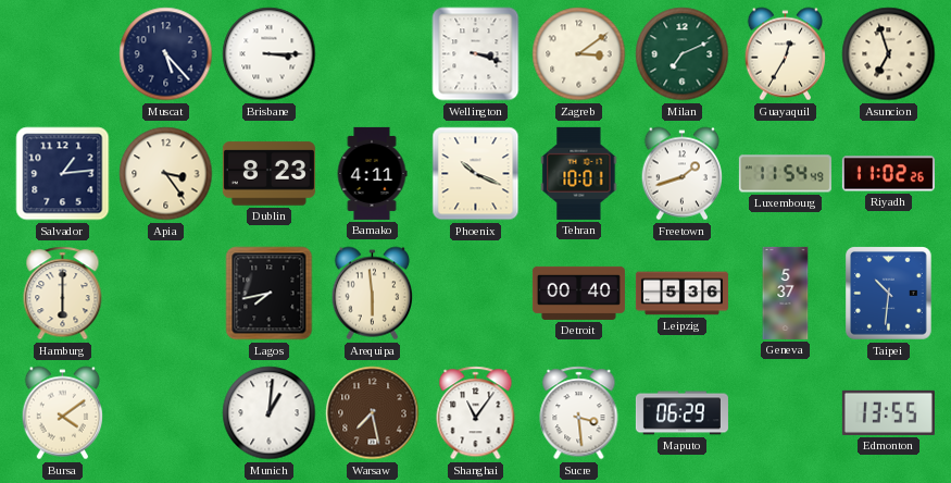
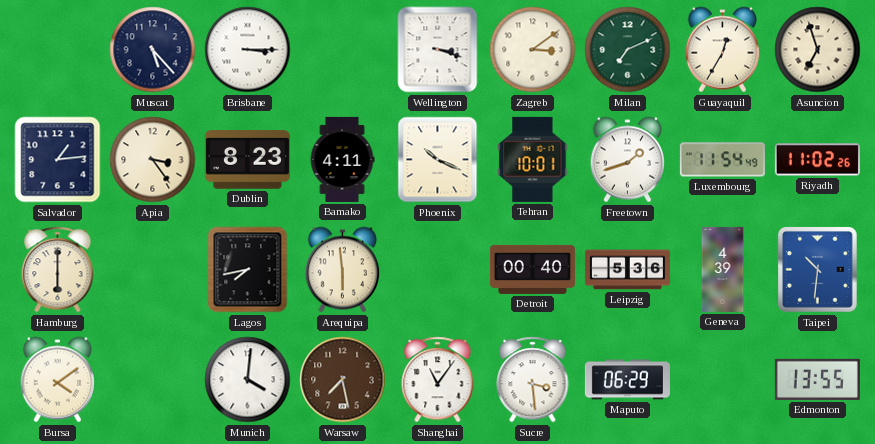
Geneva: 5:37 -> 4:39
Munich: 1:01 -> 4:01
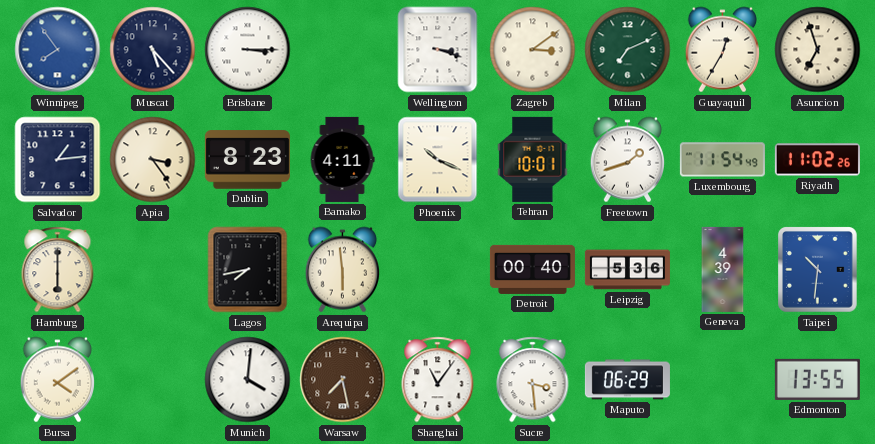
Winnipeg: none -> 7:54
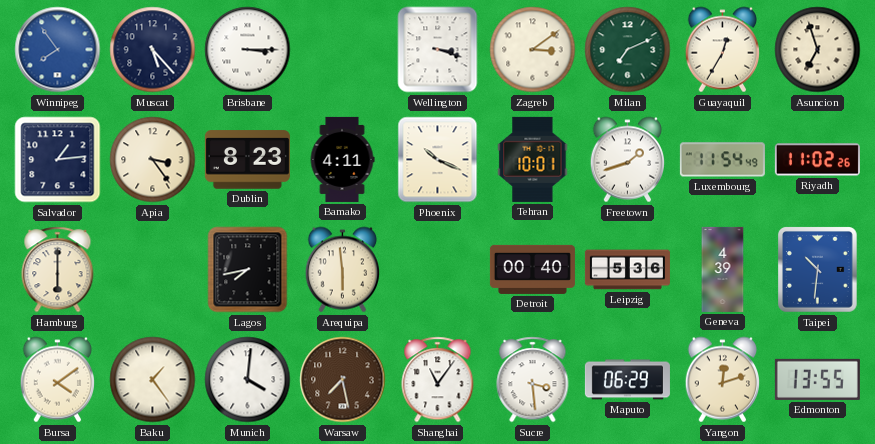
Baku: none -> 1:24
Yangon: none -> 12:12
